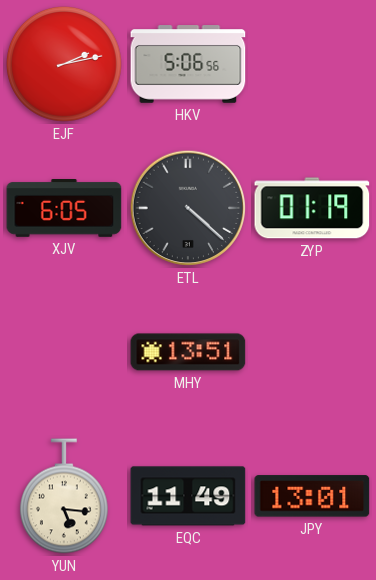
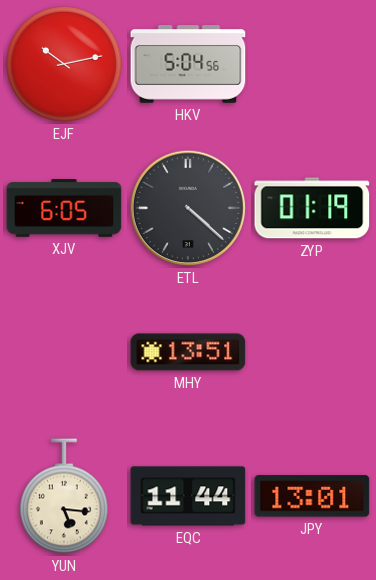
EJF: 2:13 -> 10:13
HKV: 5:06 -> 5:04
EQC: 11:49 -> 11:44
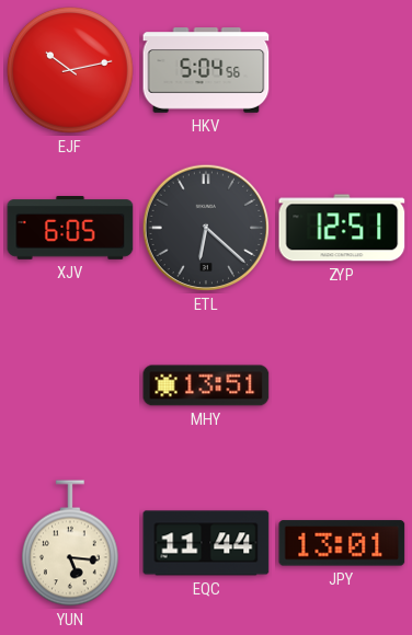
ETL: 4:22 -> 6:22
ZYP: 01:19 -> 12:51
